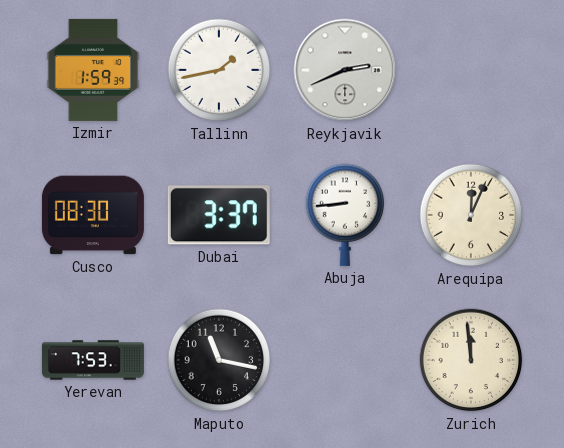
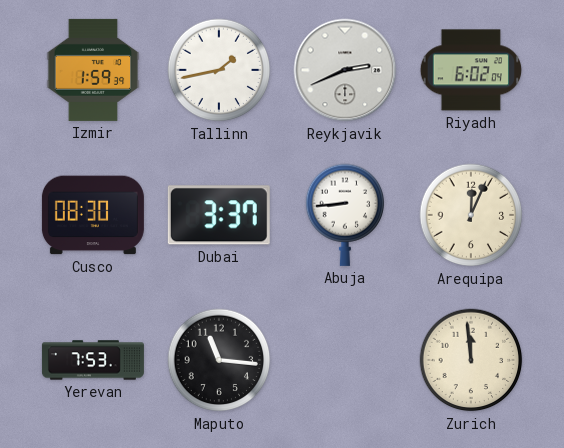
Riyadh: none -> 6:02
Maputo: 11:17 -> 11:16
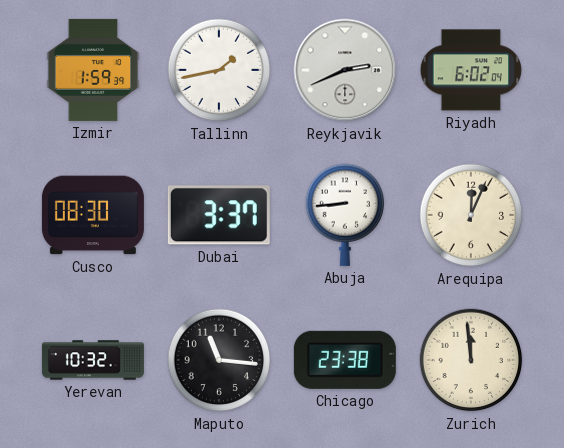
Yerevan: 7:53 -> 10:32
Chicago: none -> 23:38
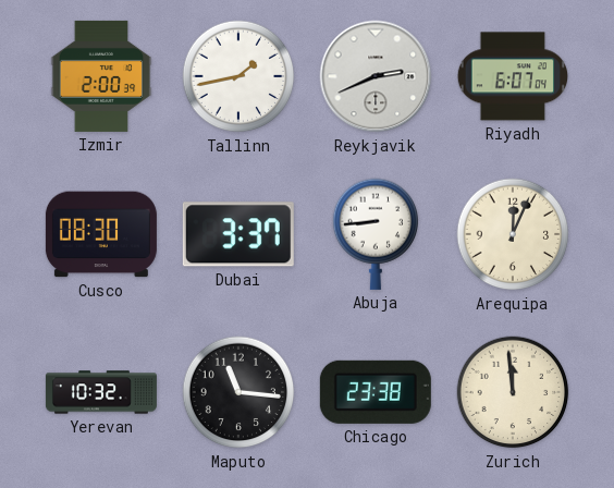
Izmir: 1:59 -> 2:00
Riyadh: 6:02 -> 6:07
